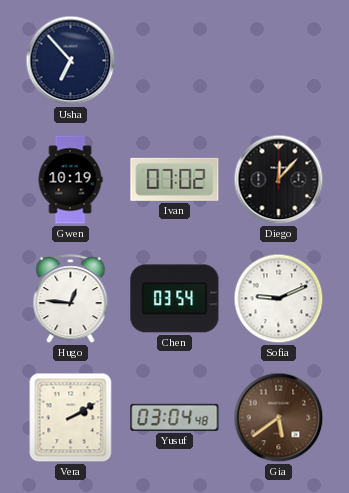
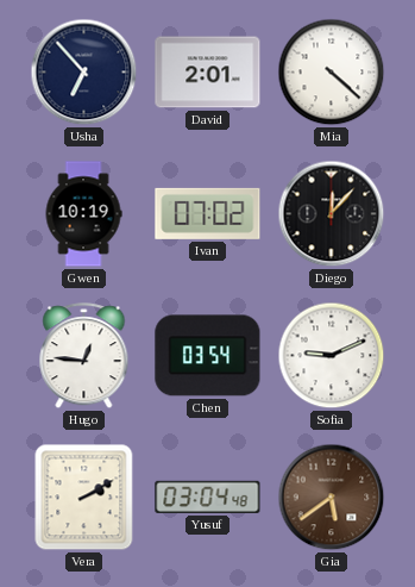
David: none -> 2:01
Mia: none -> 4:22
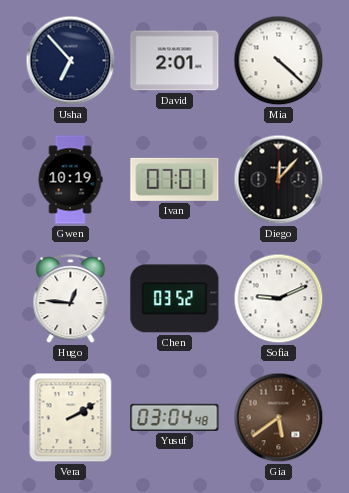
Ivan: 07:02 -> 07:01
Chen: 03:54 -> 03:52
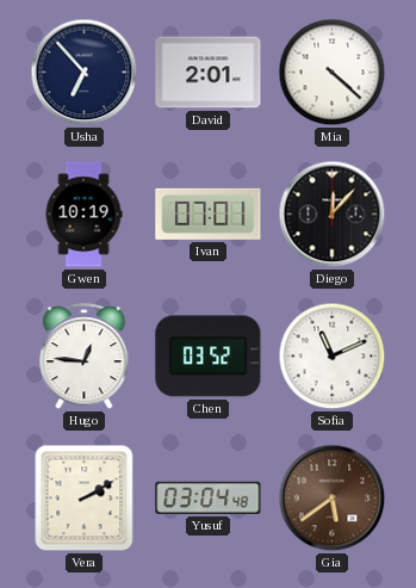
Sofia: 9:11 -> 11:11
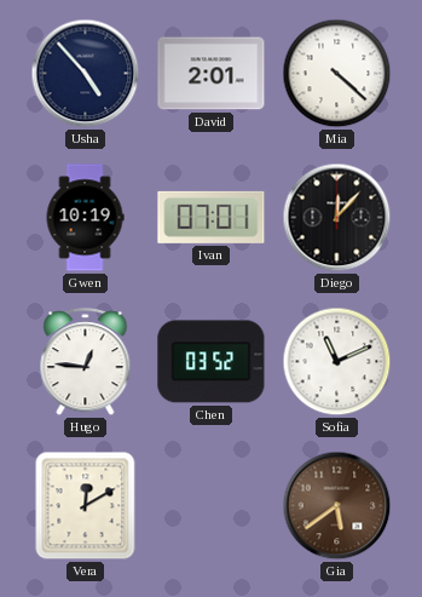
Usha: 6:53 -> 4:53
Vera: 2:10 -> 12:10
Yusuf: 03:04 -> none
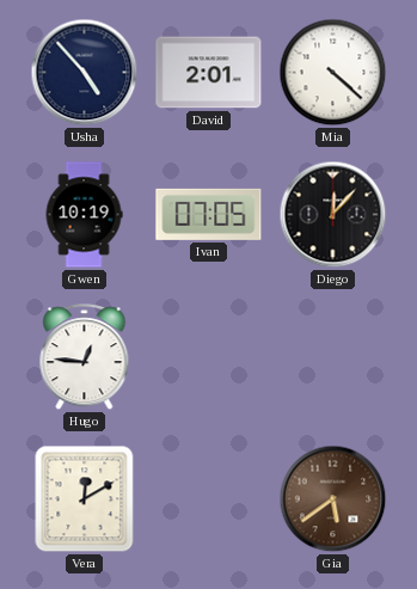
Ivan: 07:01 -> 07:05
Chen: 03:52 -> none
Sofia: 11:11 -> none
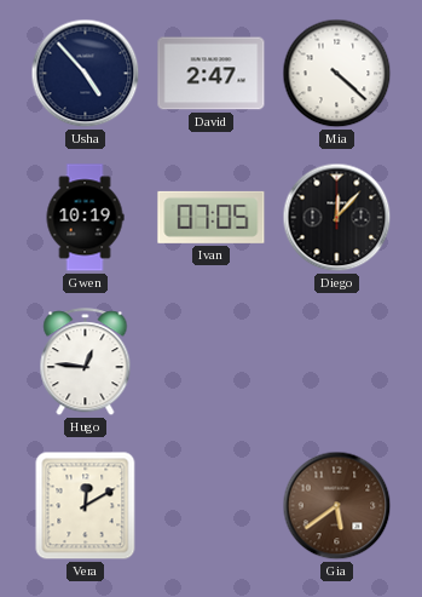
David: 2:01 -> 2:47
